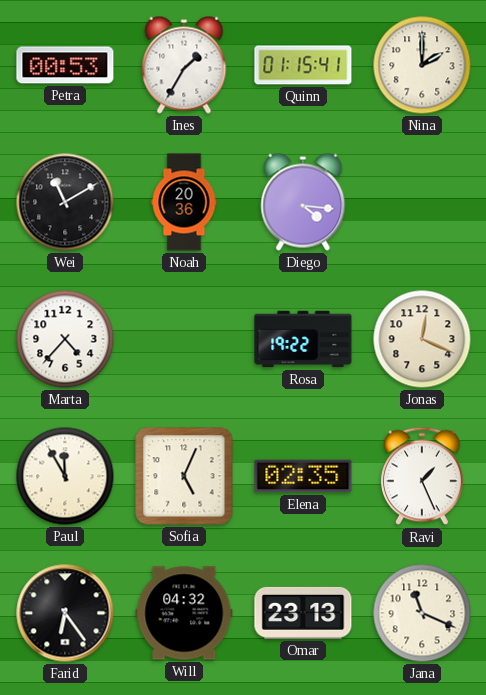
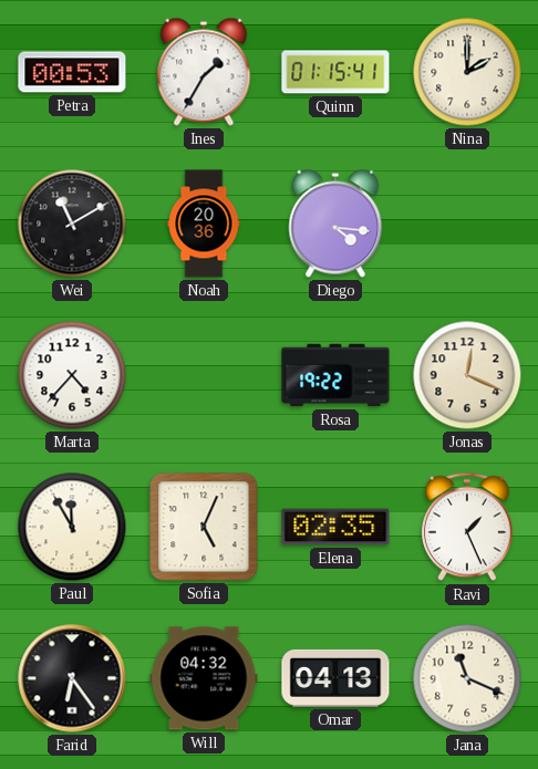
Omar: 23:13 -> 04:13
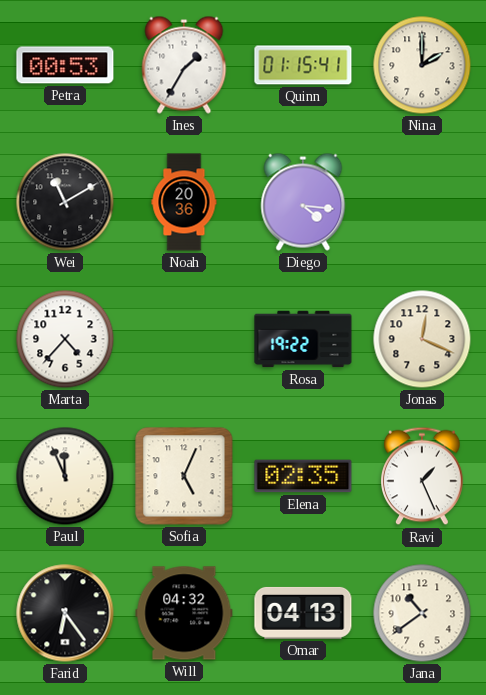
Paul: 11:55 -> 11:56
Jana: 11:19 -> 10:39
